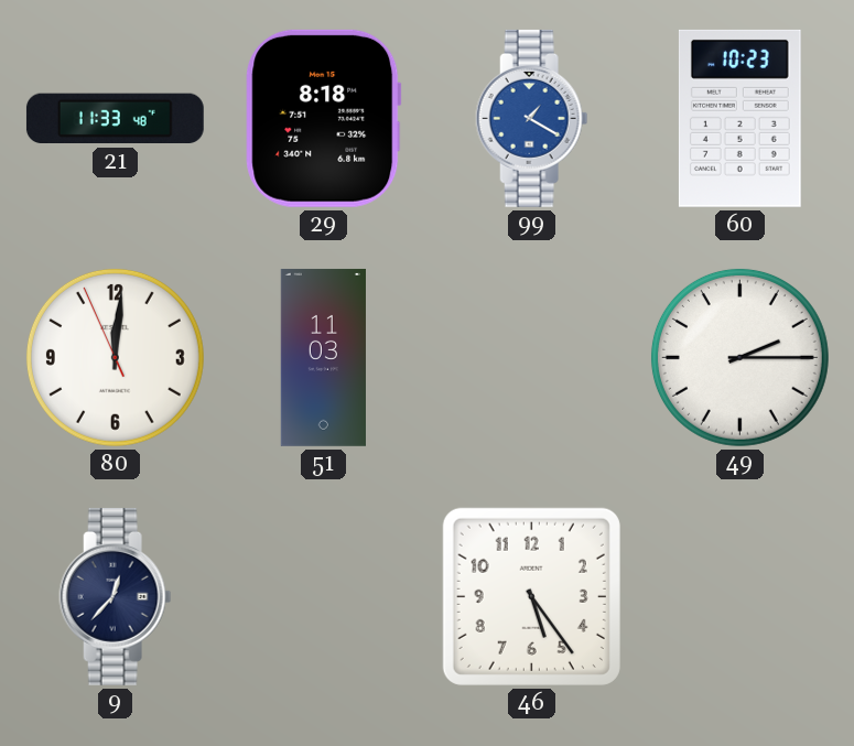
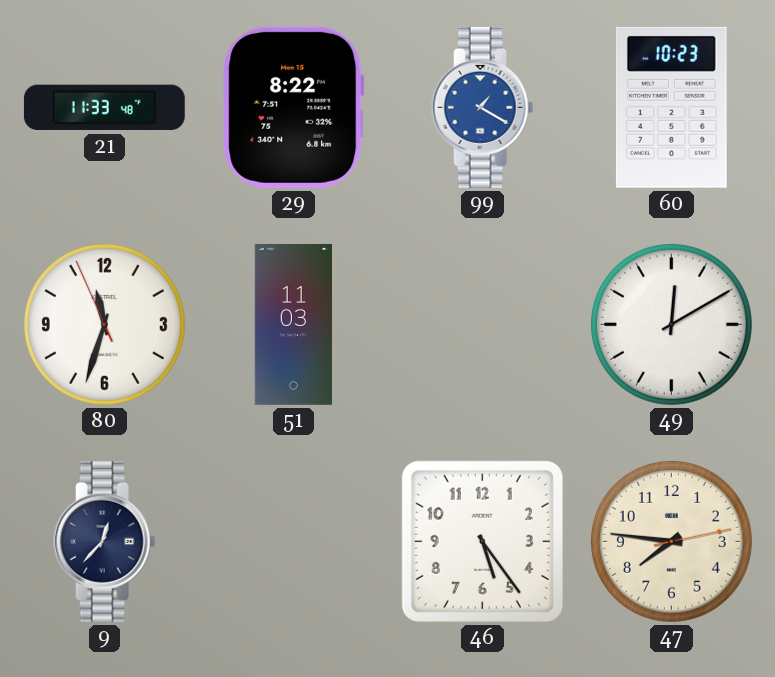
29: 8:18 -> 8:22
80: 12:00 -> 11:32
49: 2:15 -> 12:10
47: none -> 7:46
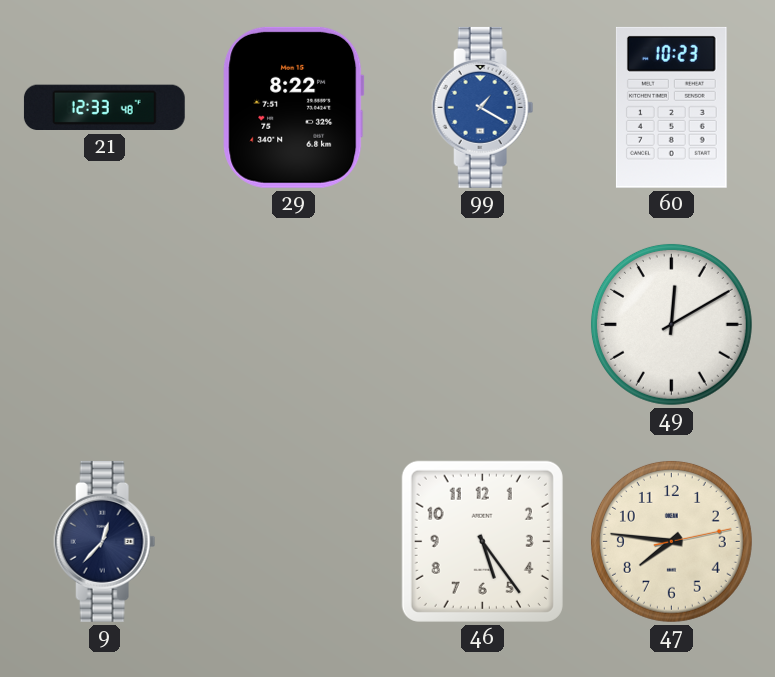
21: 11:33 -> 12:33
80: 11:32 -> none
51: 11:03 -> none
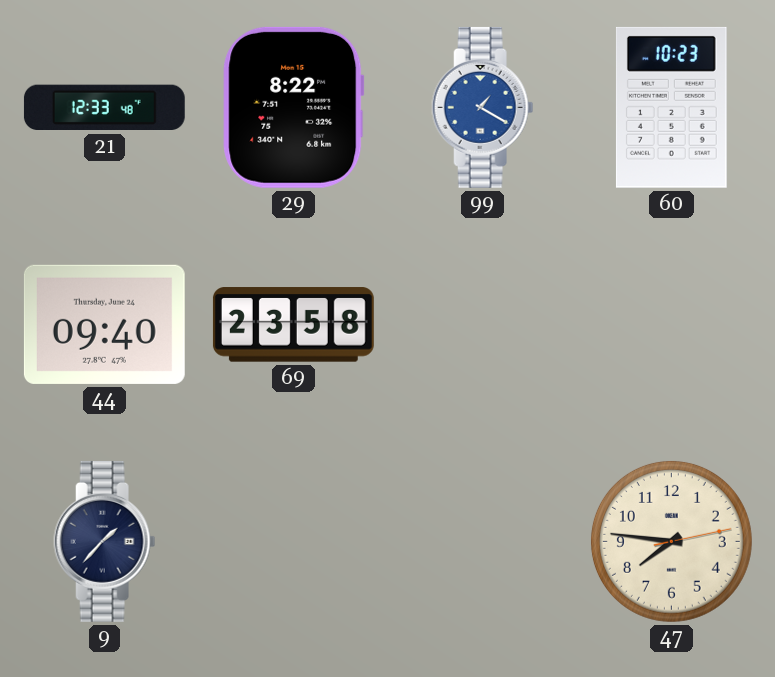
44: none -> 09:40
69: none -> 23:58
49: 12:10 -> none
9: 12:37 -> 1:37
46: 5:24 -> none
